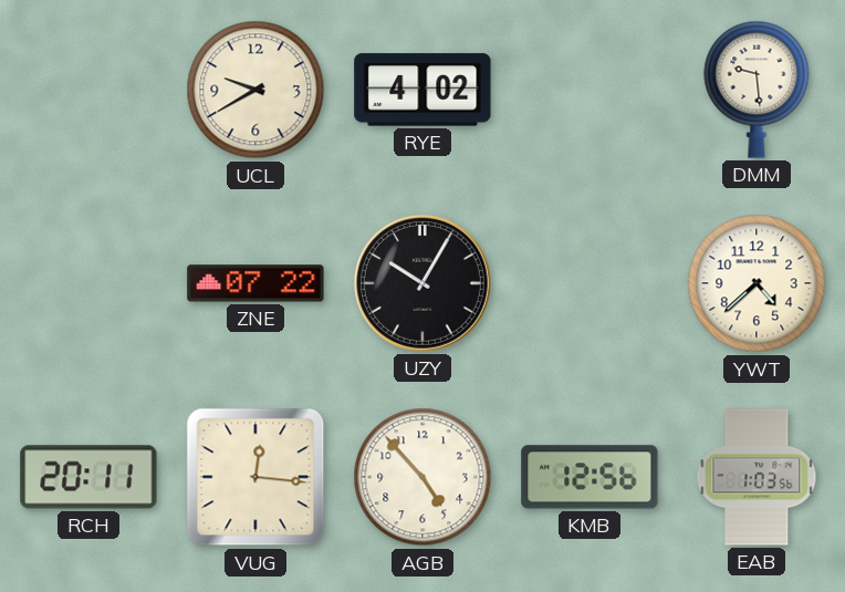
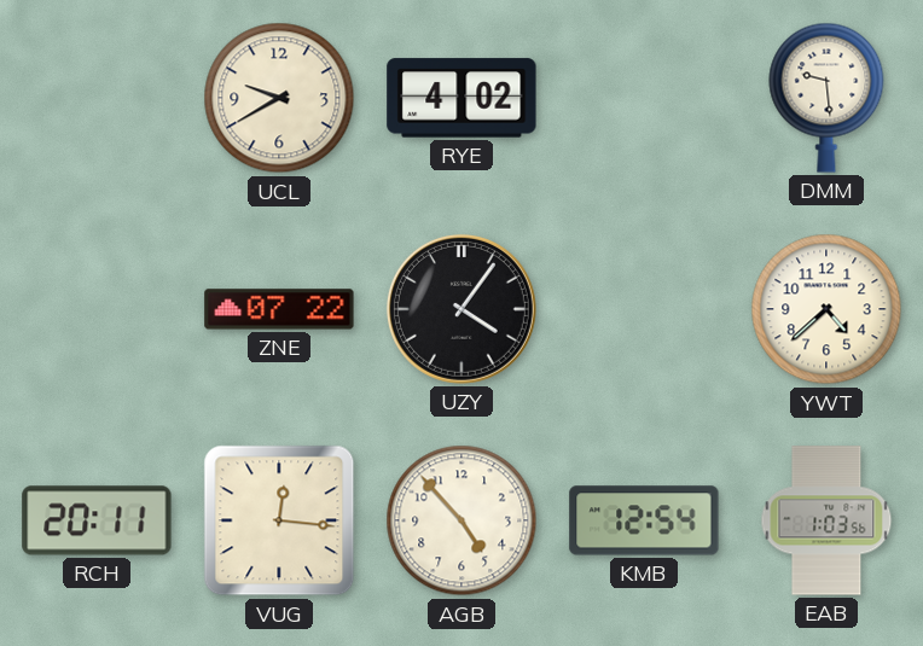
UZY: 10:05 -> 4:06
KMB: 12:56 -> 12:54
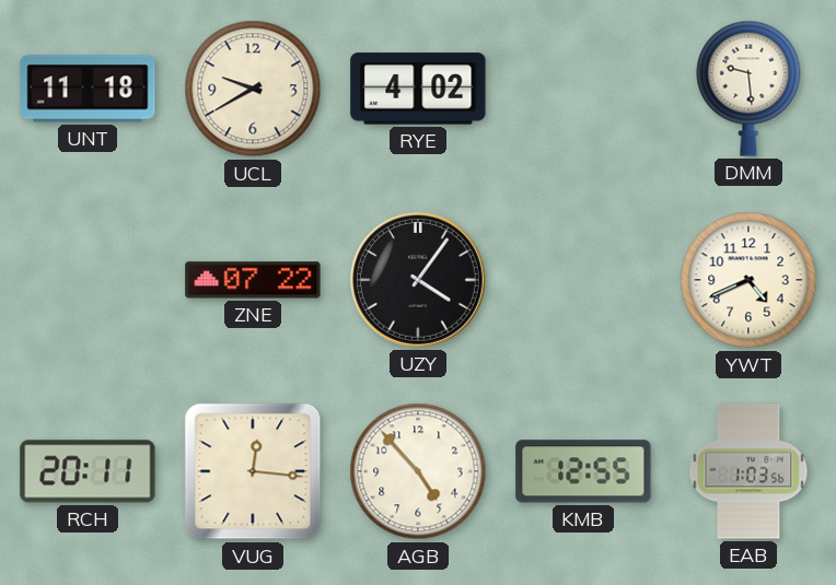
UNT: none -> 11:18
YWT: 4:38 -> 4:41
KMB: 12:54 -> 12:55
